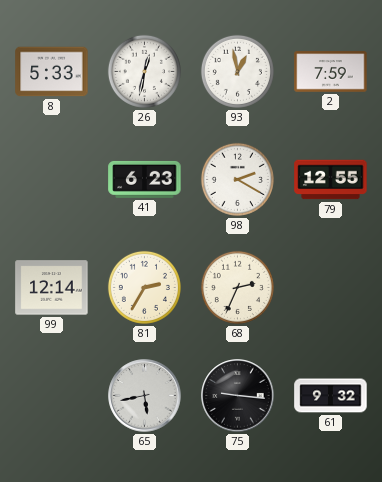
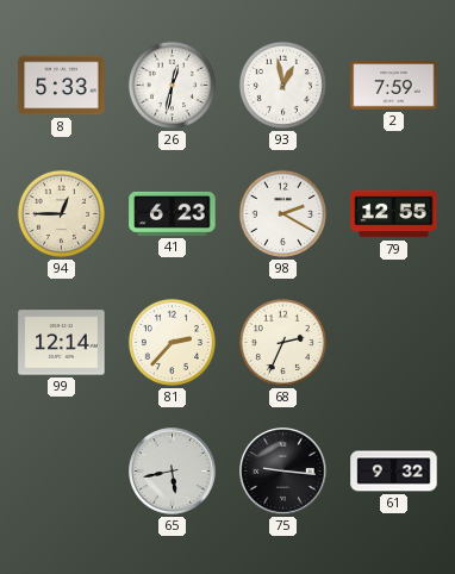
94: none -> 12:45
81: 2:35 -> 2:37
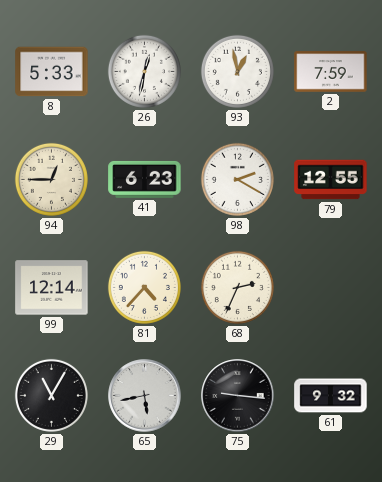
81: 2:37 -> 4:37
29: none -> 11:05
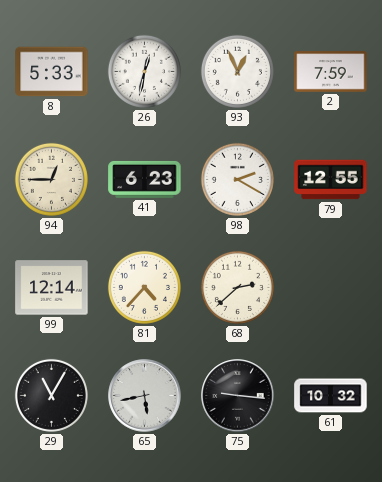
93: 12:58 -> 12:56
68: 2:34 -> 2:38
61: 9:32 -> 10:32
